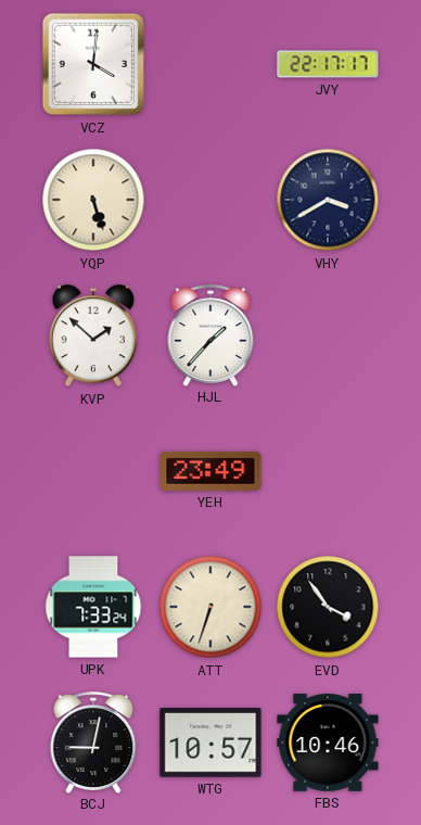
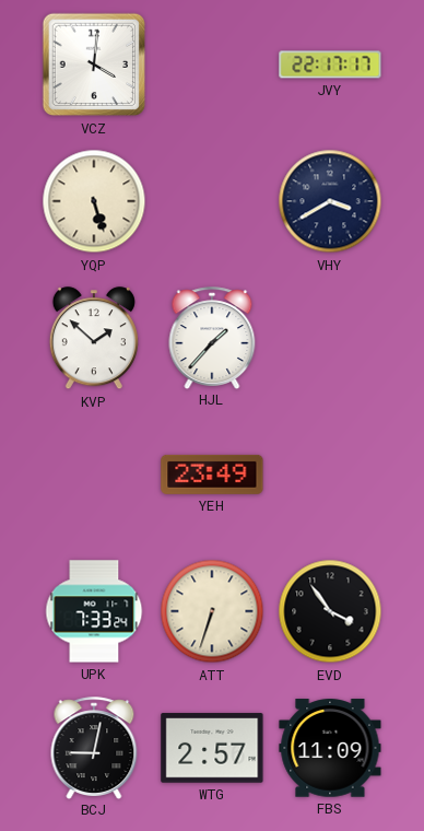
WTG: 10:57 -> 2:57
FBS: 10:46 -> 11:09
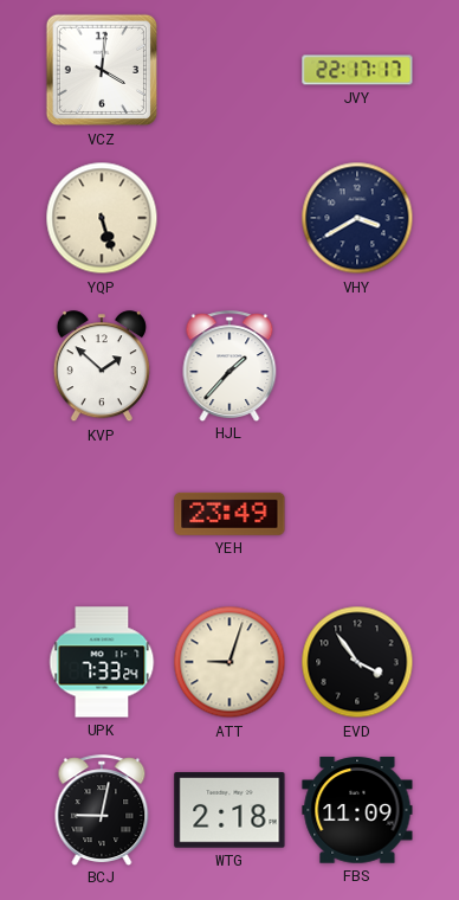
ATT: 6:33 -> 9:03
WTG: 2:57 -> 2:18
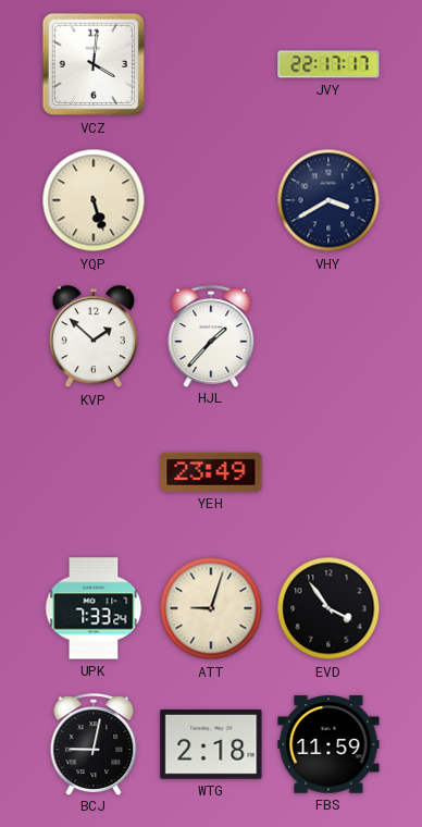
FBS: 11:09 -> 11:59
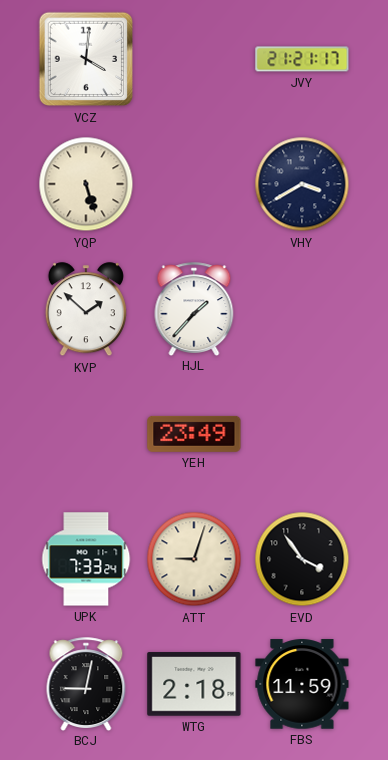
JVY: 22:17 -> 21:21
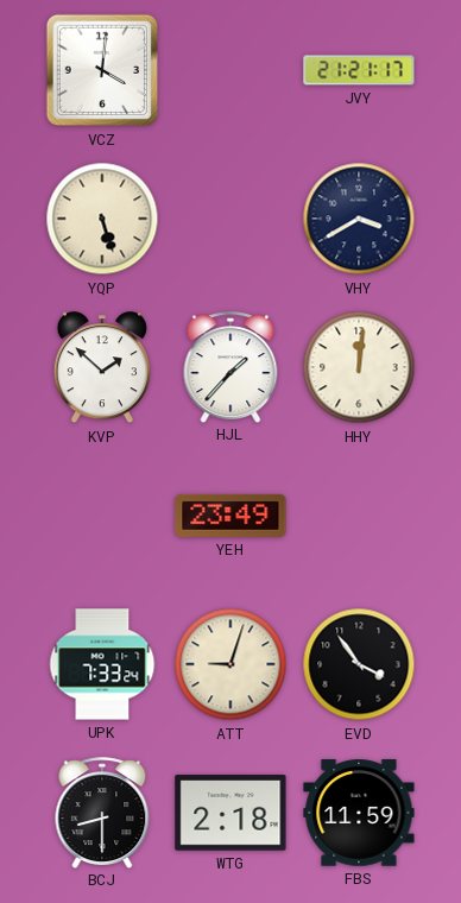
HHY: none -> 12:01
BCJ: 9:02 -> 8:30
